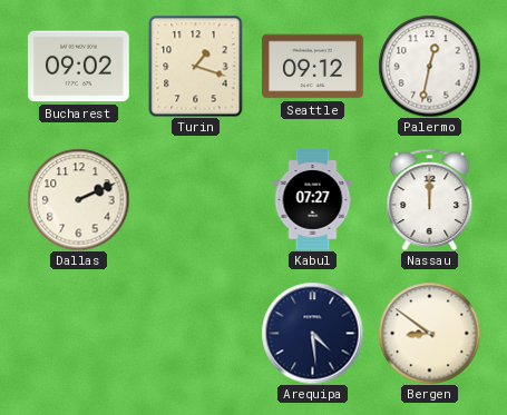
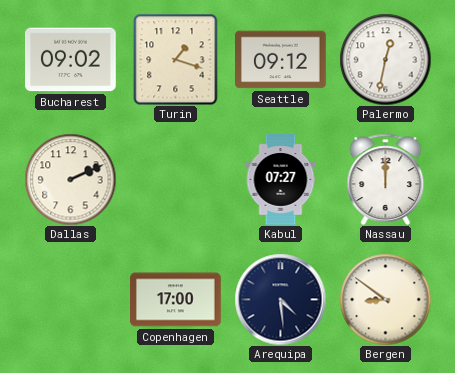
Copenhagen: none -> 17:00
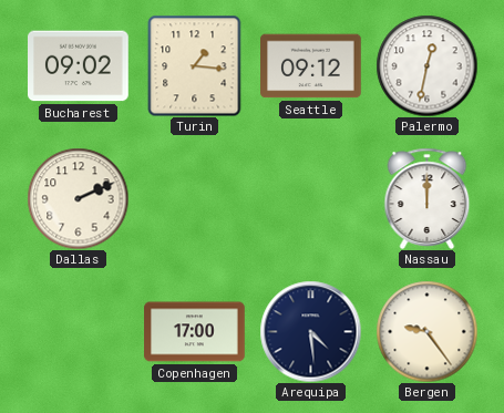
Turin: 1:18 -> 1:16
Kabul: 07:27 -> none
Bergen: 8:51 -> 9:24
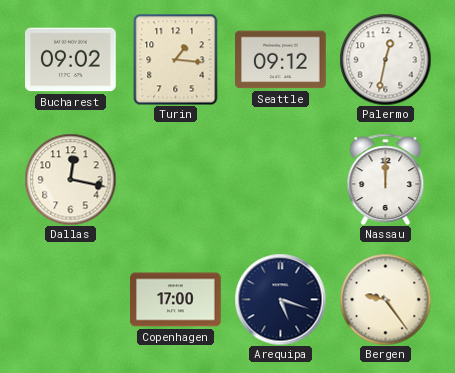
Dallas: 2:11 -> 12:17
Arequipa: 4:29 -> 5:18
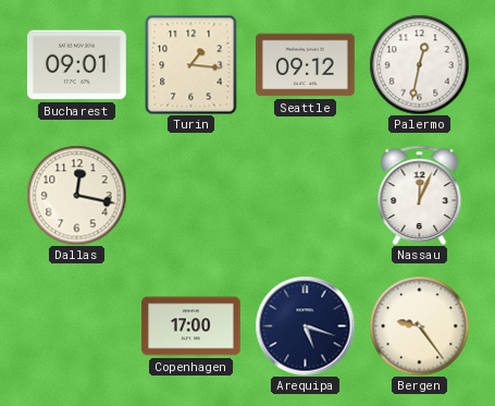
Bucharest: 09:02 -> 09:01
Nassau: 12:00 -> 12:04
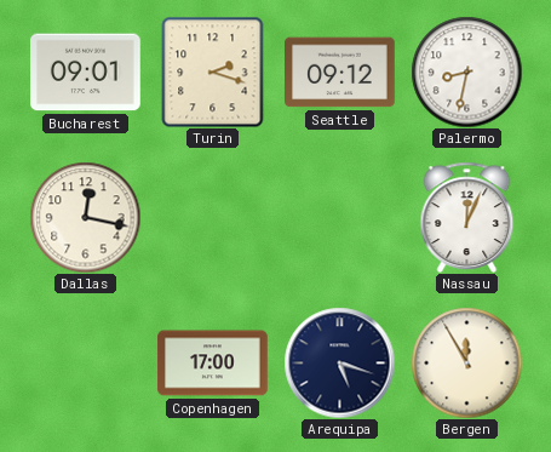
Turin: 1:16 -> 2:18
Palermo: 12:32 -> 8:32
Bergen: 9:24 -> 11:55
